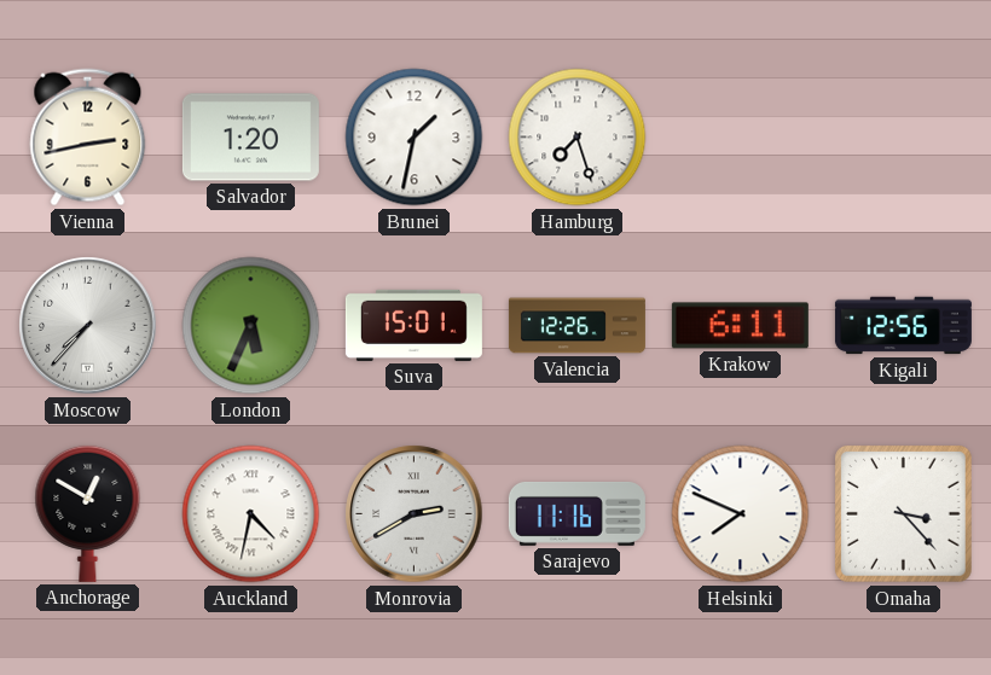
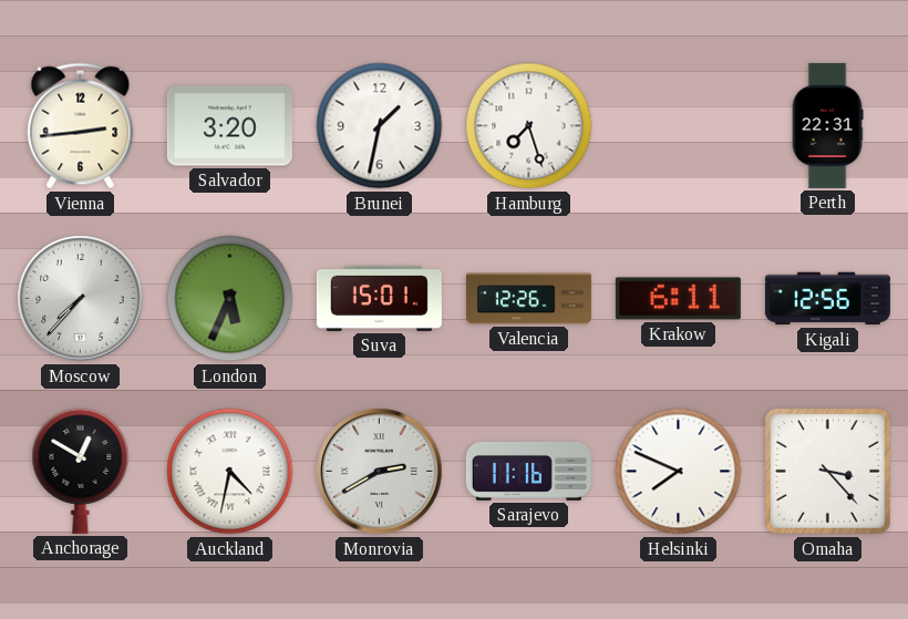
Vienna: 2:43 -> 2:44
Salvador: 1:20 -> 3:20
Perth: none -> 22:31
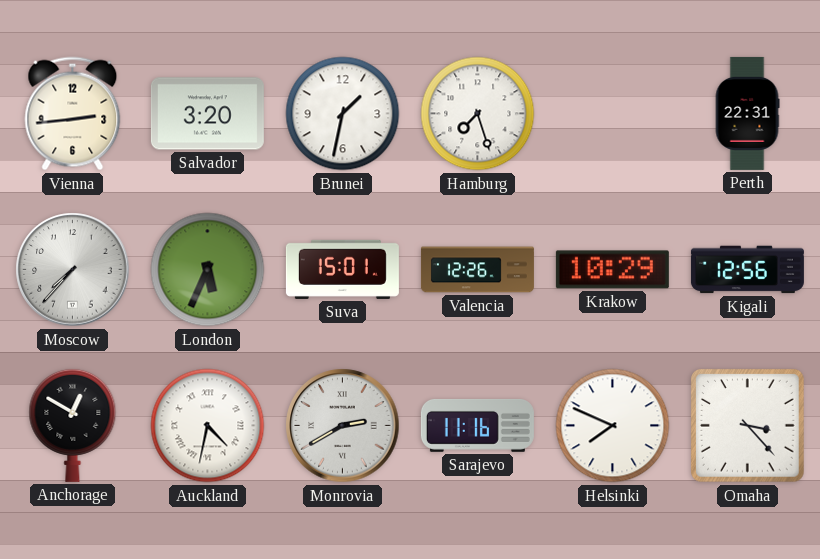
Krakow: 6:11 -> 10:29
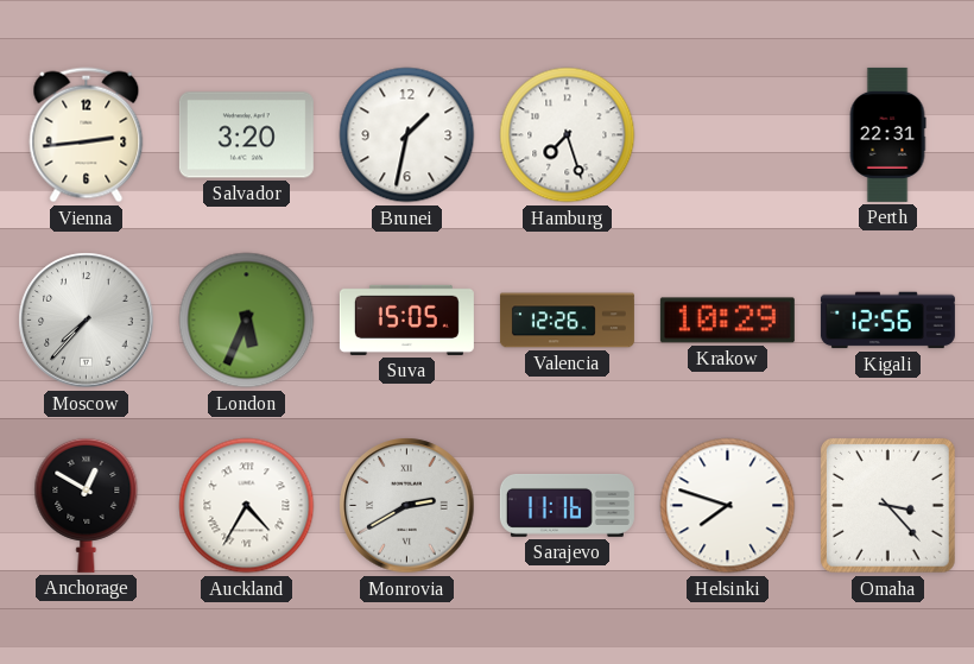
Suva: 15:01 -> 15:05
Auckland: 4:32 -> 4:35
Helsinki: 7:49 -> 7:48
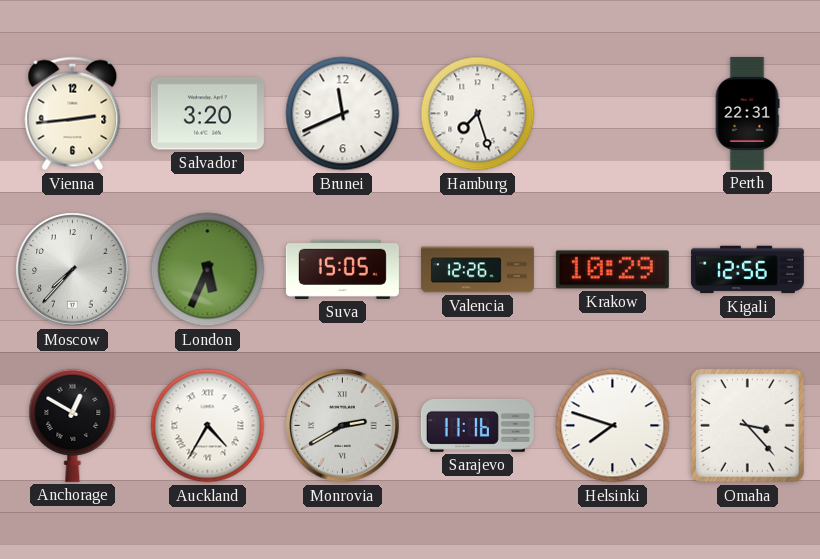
Brunei: 1:32 -> 11:41
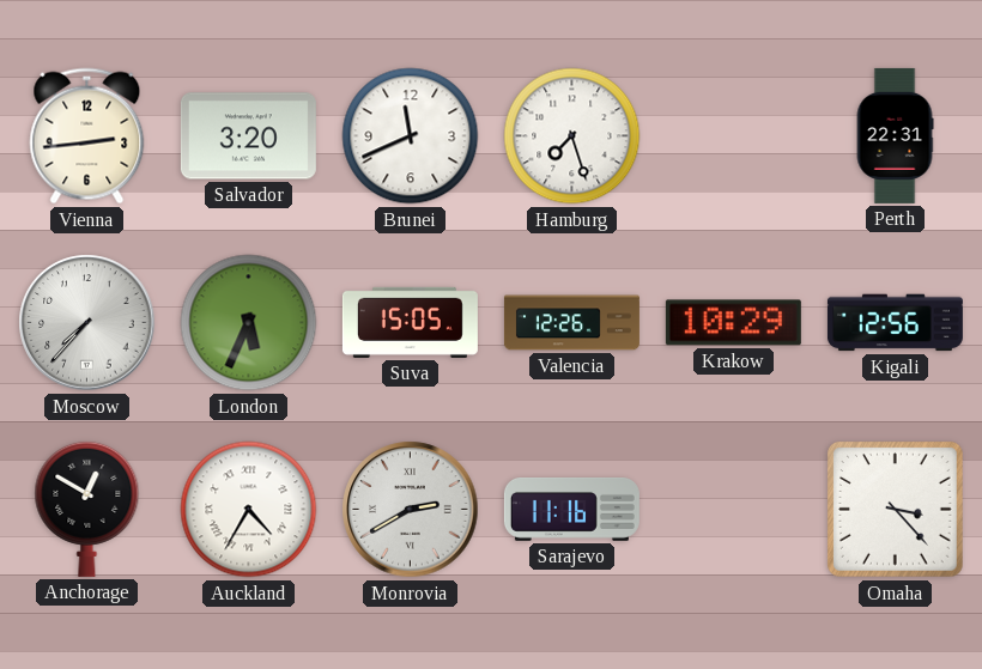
Helsinki: 7:48 -> none
